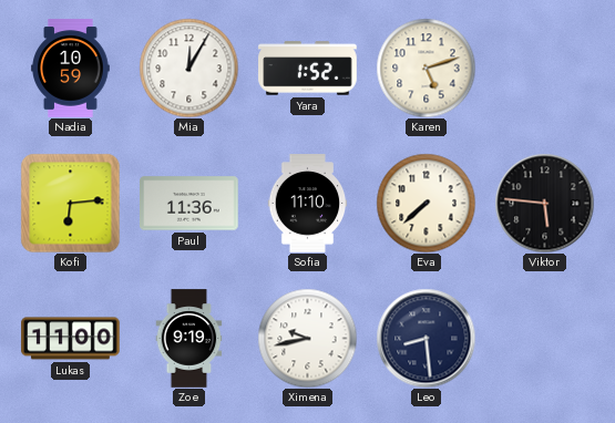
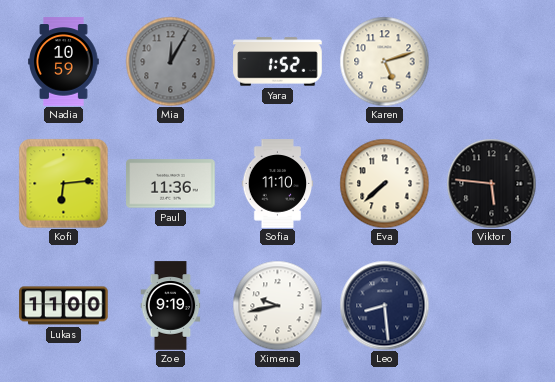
Mia dial: white -> grey
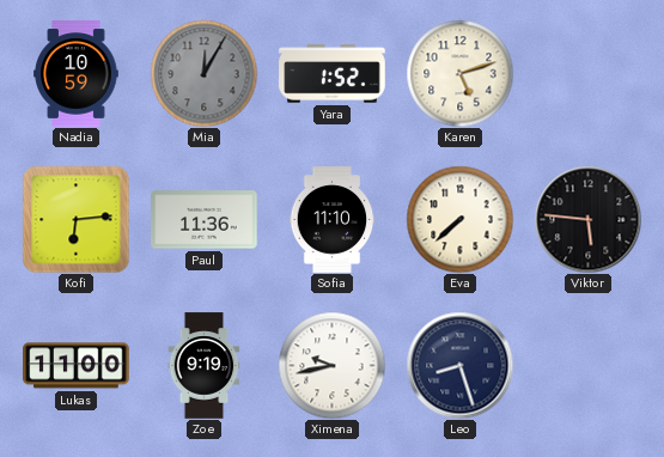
Leo: 8:29 -> 8:27
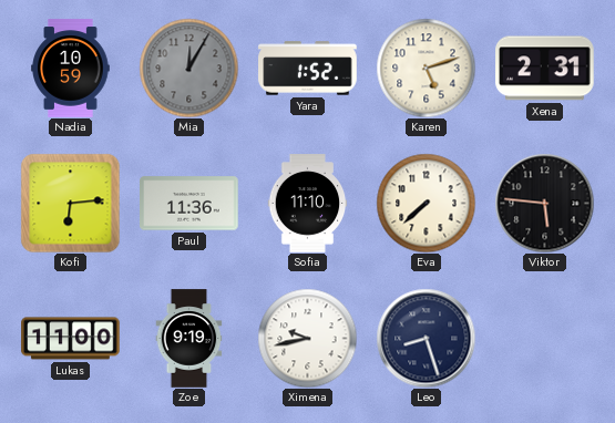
Xena: none -> 2:31
